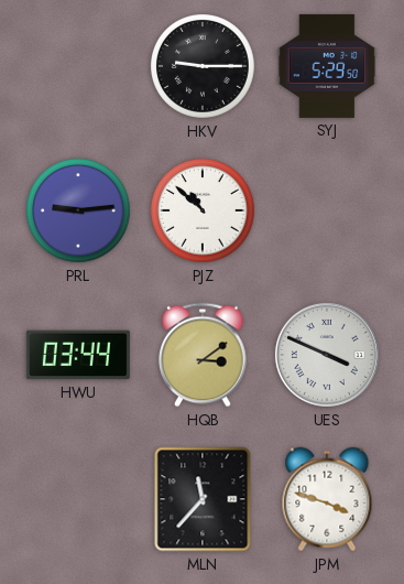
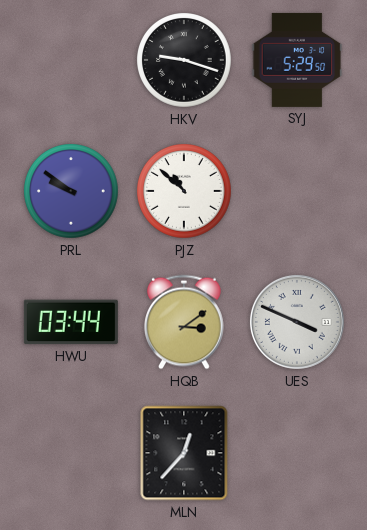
HKV: 9:15 -> 9:18
PRL: 9:14 -> 9:51
MLN: 11:37 -> 12:37
JPM: 3:48 -> none
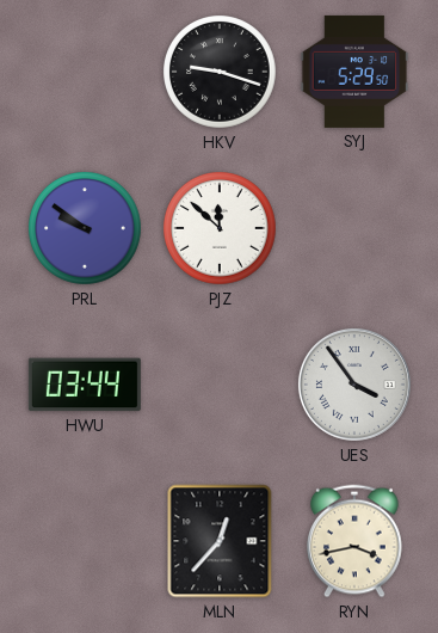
PJZ: 10:52 -> 11:52
HQB: 3:09 -> none
UES: 3:49 -> 3:54
RYN: none -> 3:43
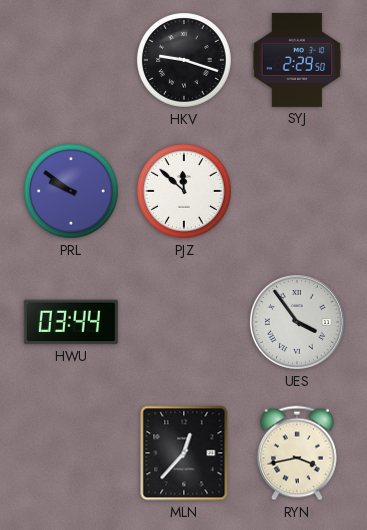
SYJ: 5:29 -> 2:29
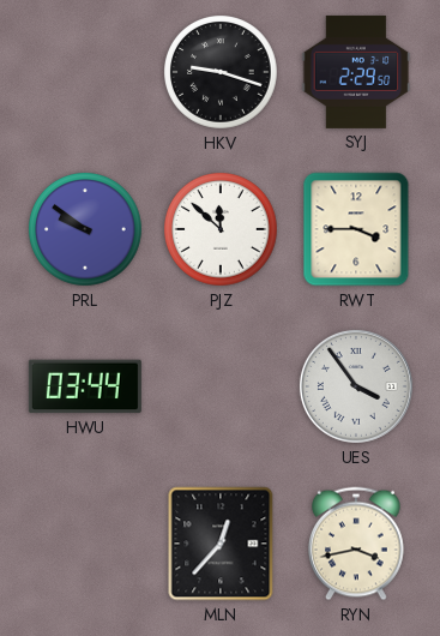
RWT: none -> 3:45
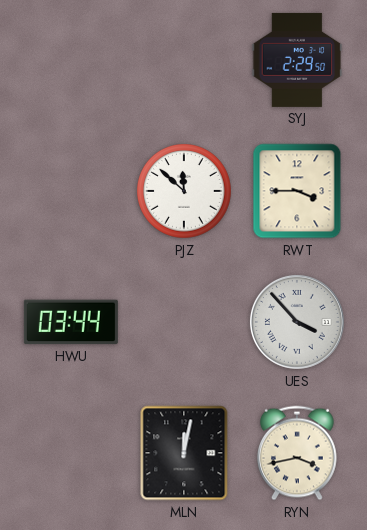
HKV: 9:18 -> none
PRL: 9:51 -> none
UES: 3:54 -> 3:53
MLN: 12:37 -> 12:02
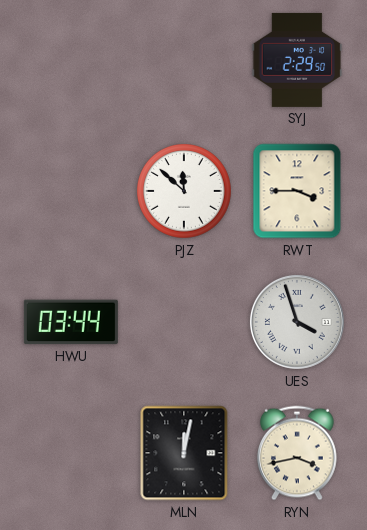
UES: 3:53 -> 3:57
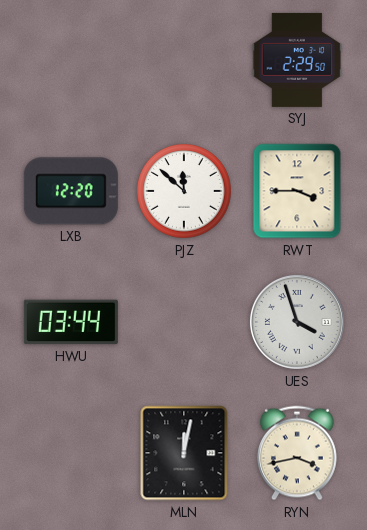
LXB: none -> 12:20
